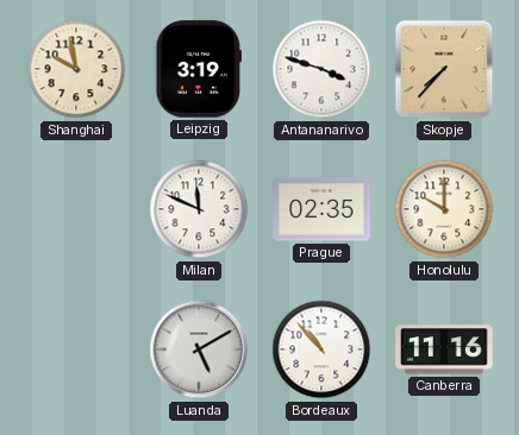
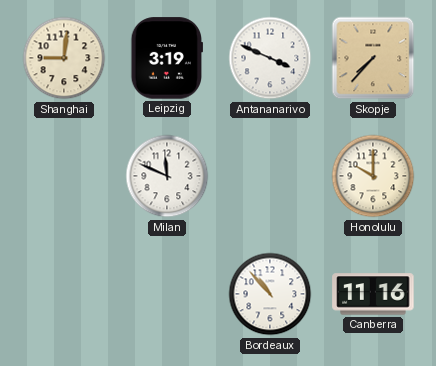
Shanghai: 9:58 -> 9:01
Antananarivo: 3:48 -> 3:49
Prague: 02:35 -> none
Luanda: 5:10 -> none
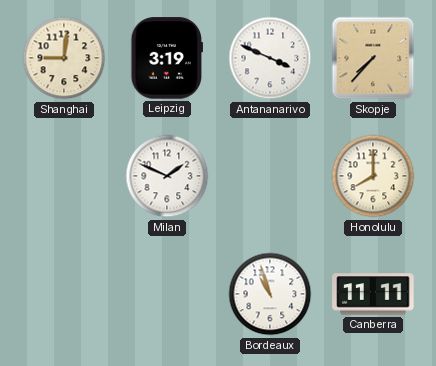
Milan: 11:49 -> 1:49
Honolulu: 10:00 -> 8:00
Bordeaux: 10:53 -> 10:57
Canberra: 11:16 -> 11:11
